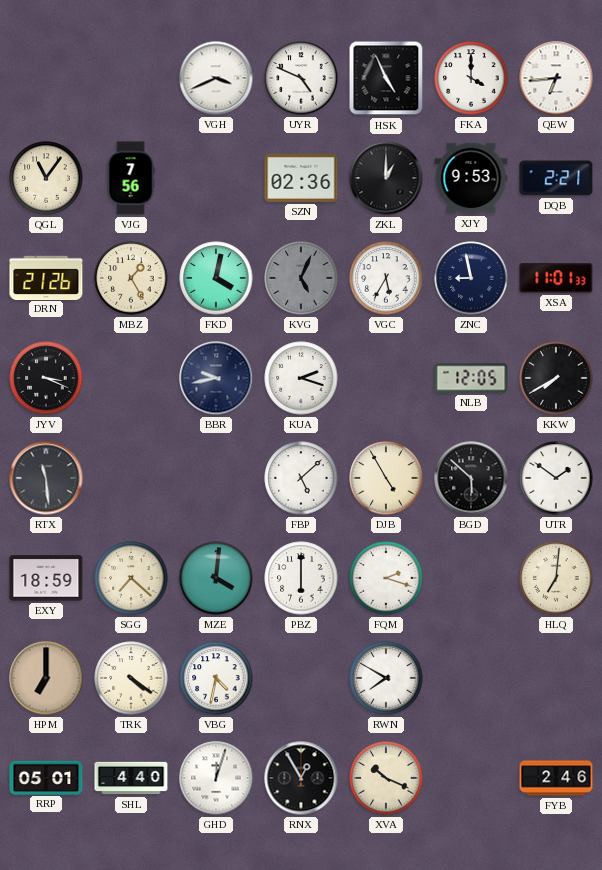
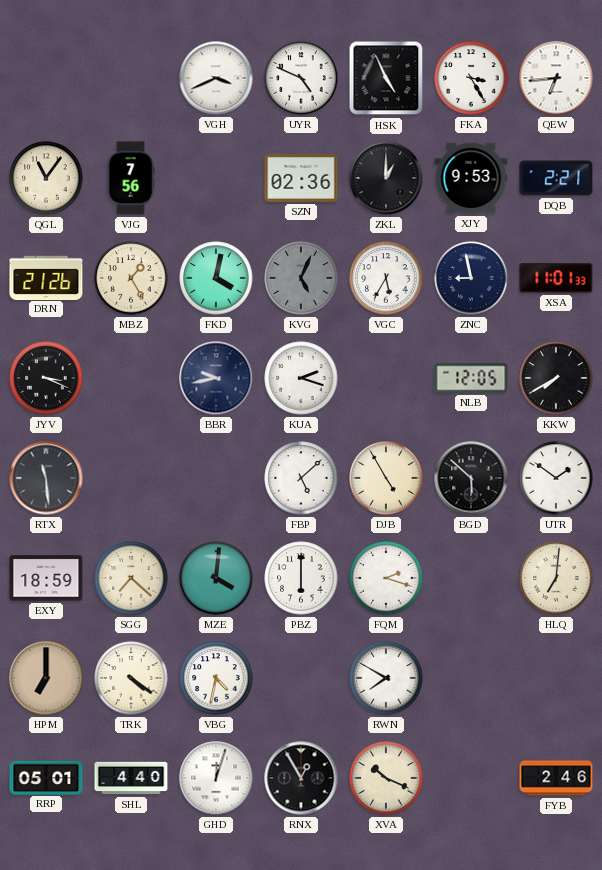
FKA: 4:00 -> 3:25
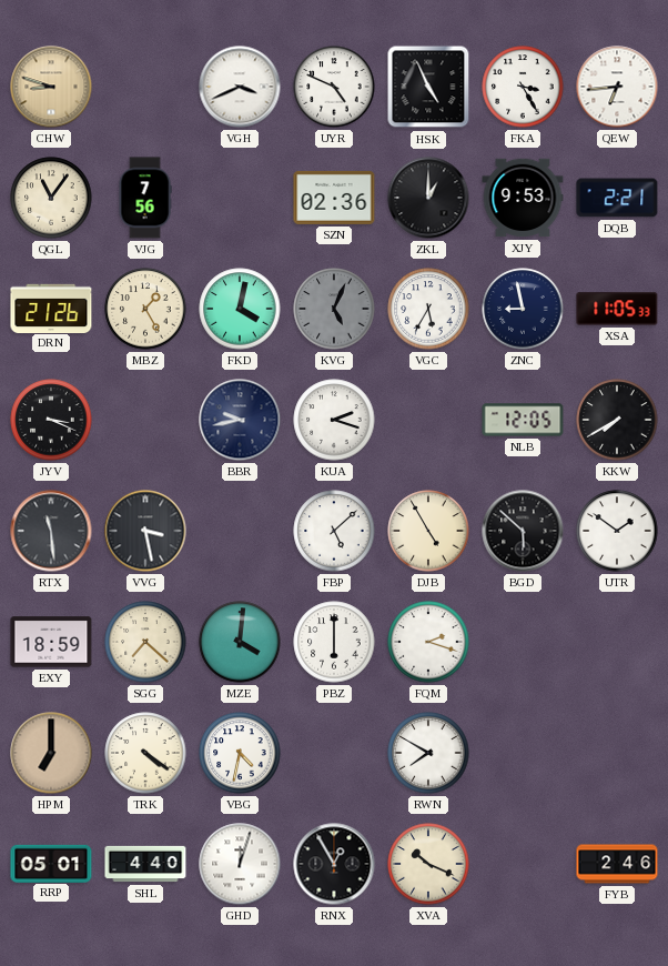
CHW: none -> 8:48
XSA: 11:01 -> 11:05
VVG: none -> 3:28
HLQ: 7:01 -> none
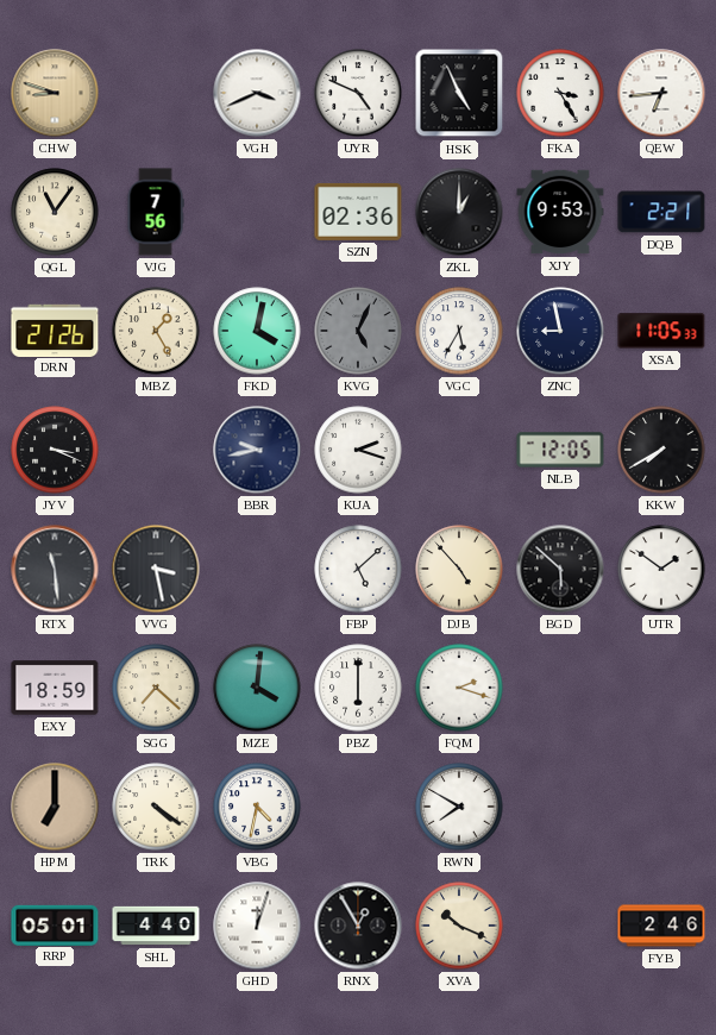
DJB: 4:55 -> 4:53
